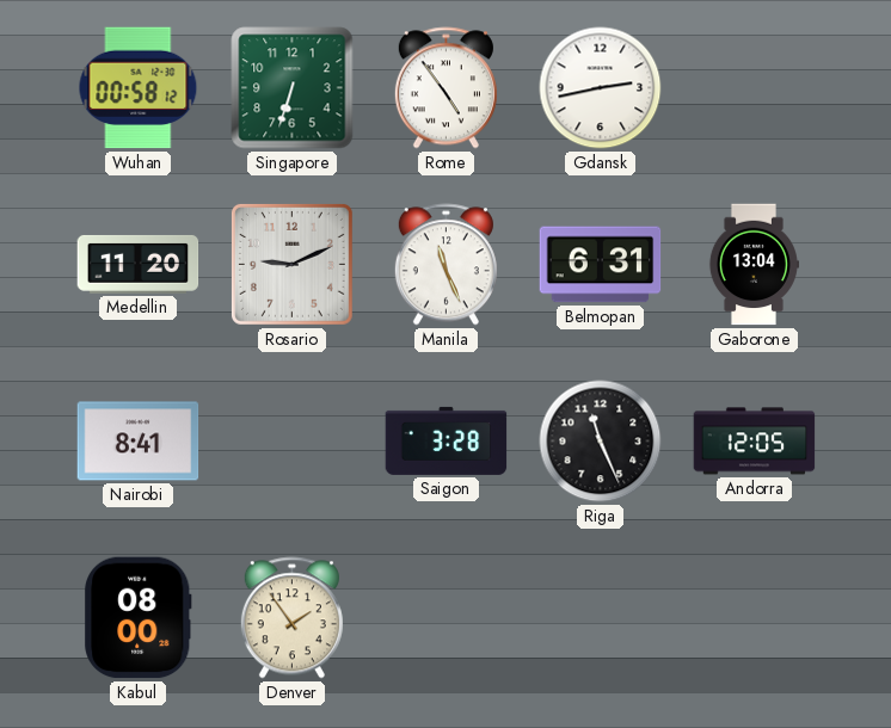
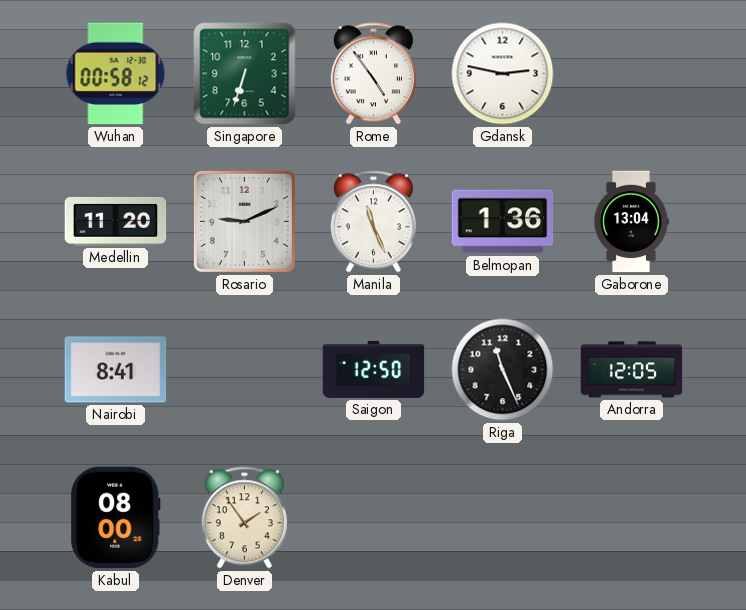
Gdansk: 2:43 -> 2:47
Belmopan: 6:31 -> 1:36
Saigon: 3:28 -> 12:50
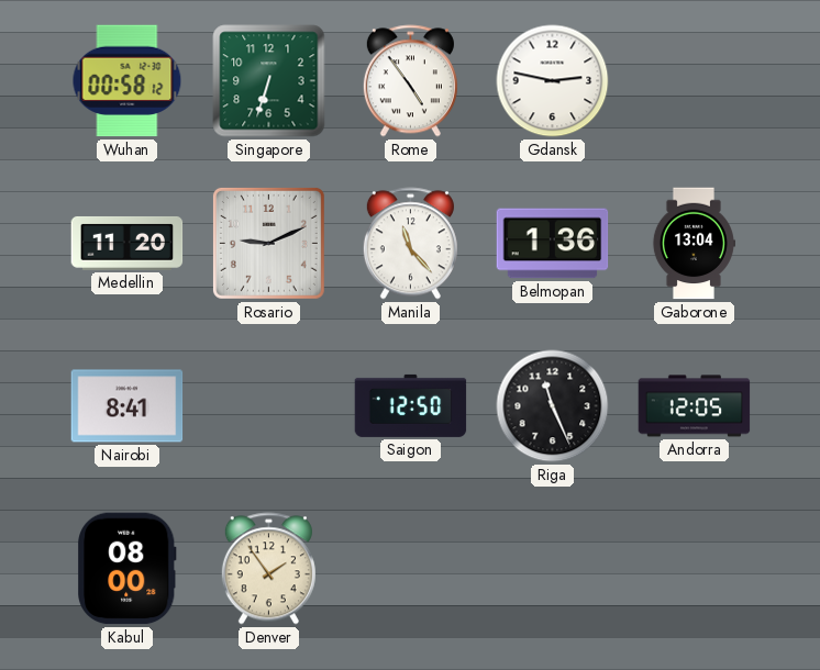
Manila: 11:26 -> 11:23
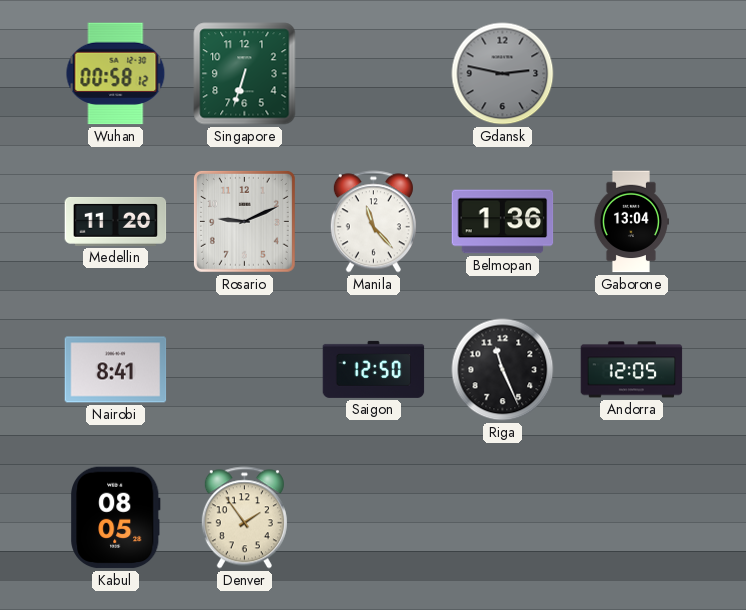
Rome: 4:54 -> none
Gdansk dial: white -> grey
Kabul: 08:00 -> 08:05
